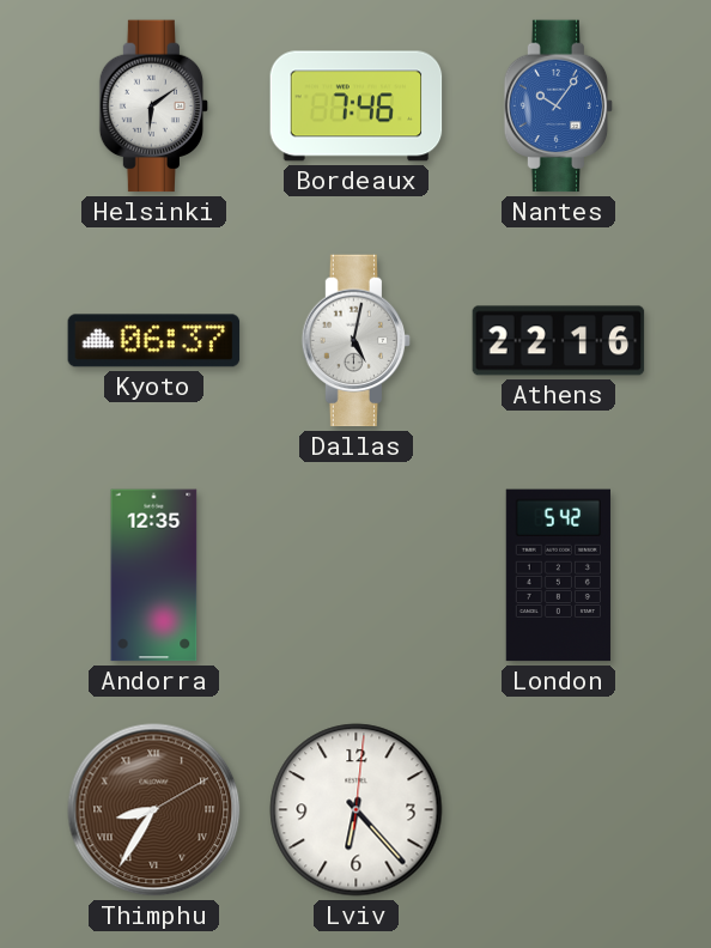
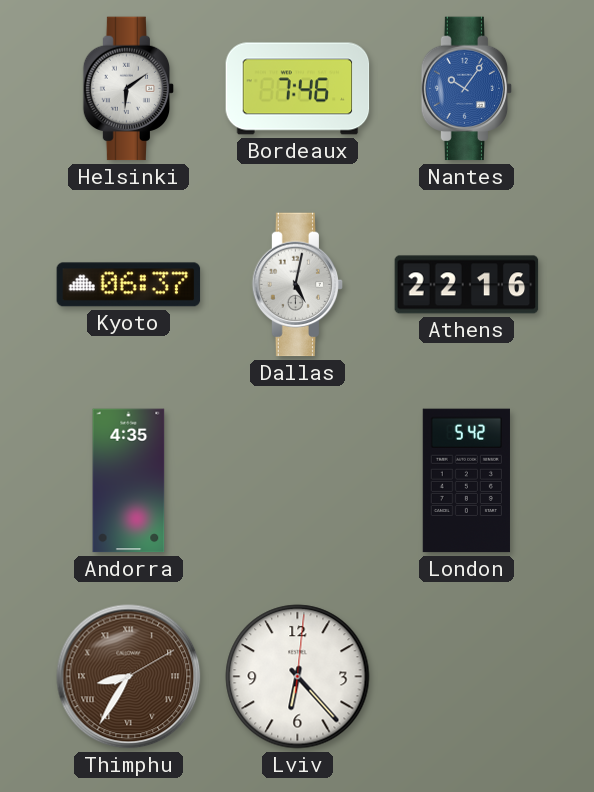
Andorra: 12:35 -> 4:35
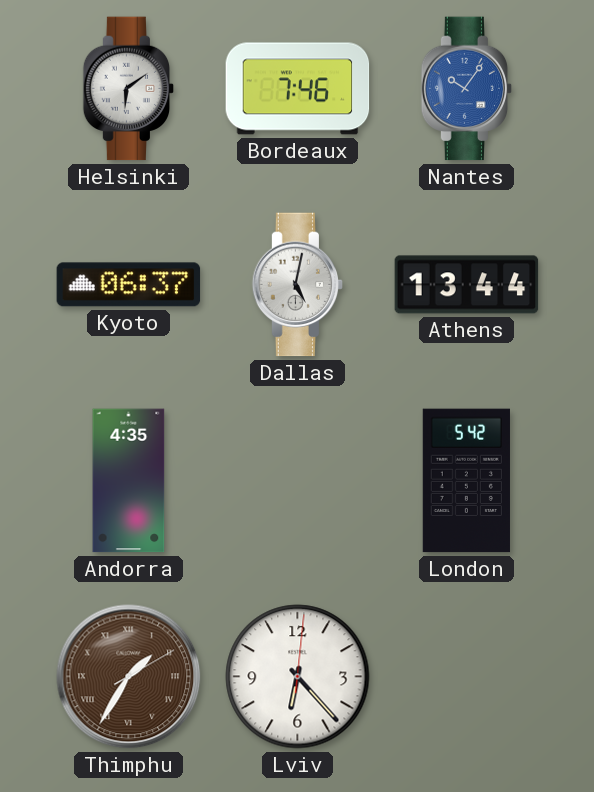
Athens: 22:16 -> 13:44
Thimphu: 8:35 -> 1:35
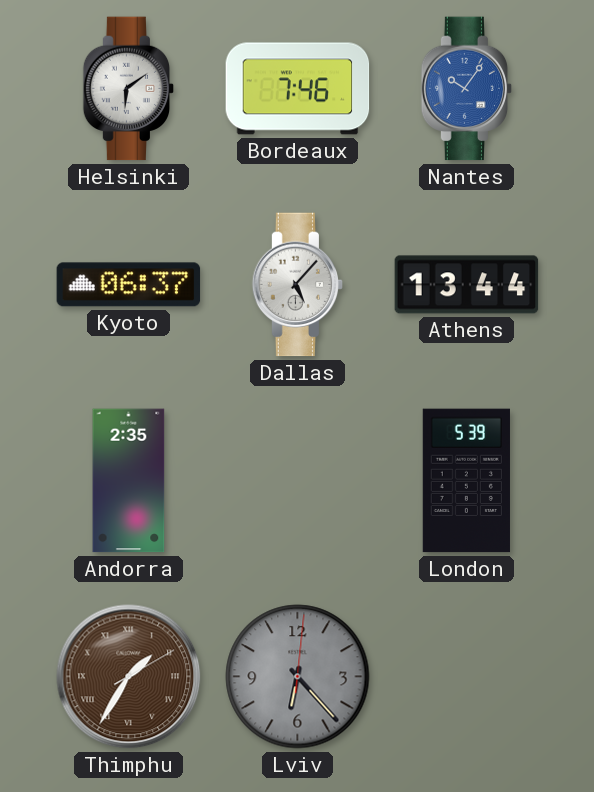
Dallas: 5:02 -> 5:07
Andorra: 4:35 -> 2:35
London: 5:42 -> 5:39
Lviv dial: white -> grey
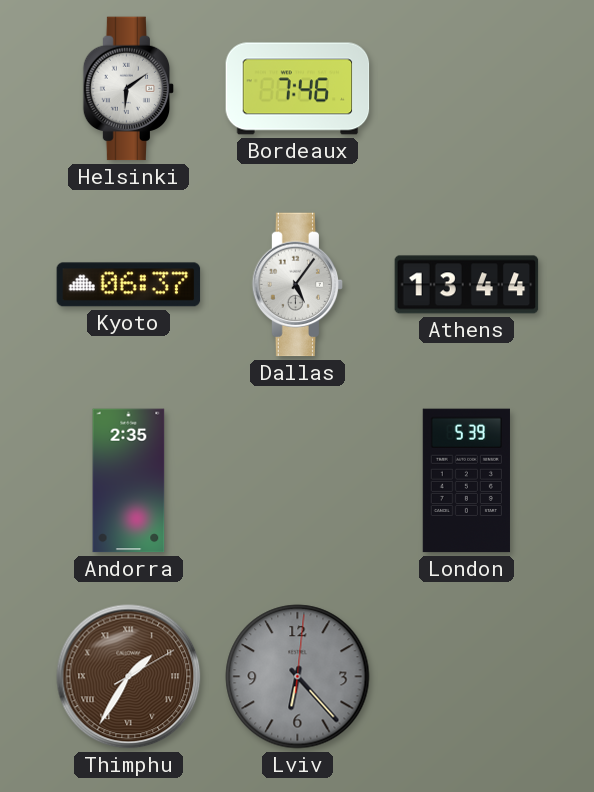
Nantes: 10:06 -> none
Dallas: 5:07 -> 5:06
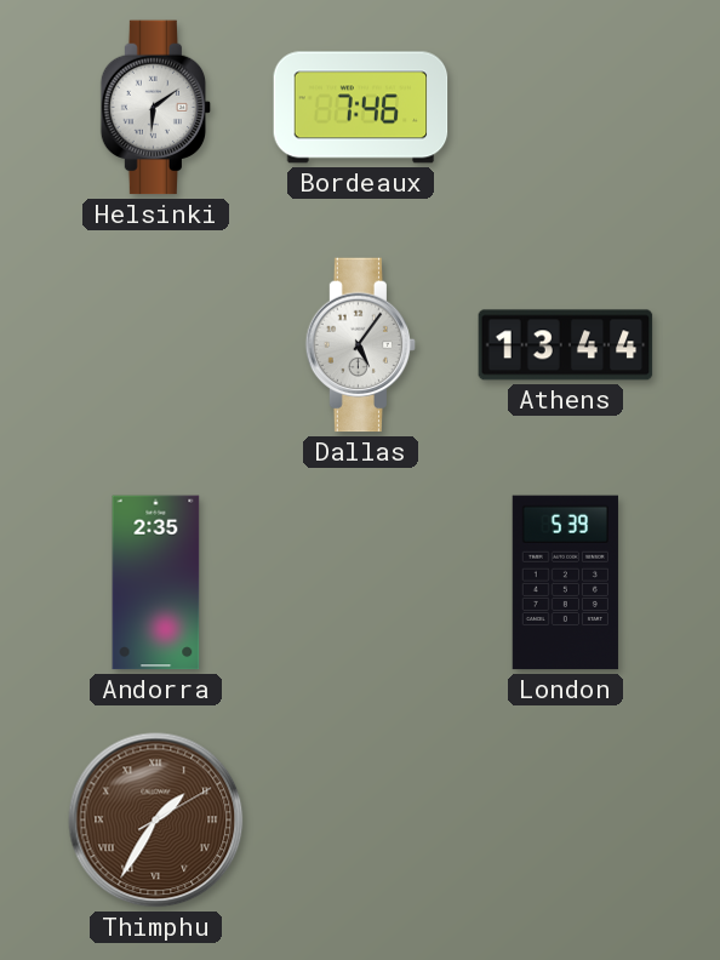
Kyoto: 06:37 -> none
Lviv: 6:23 -> none
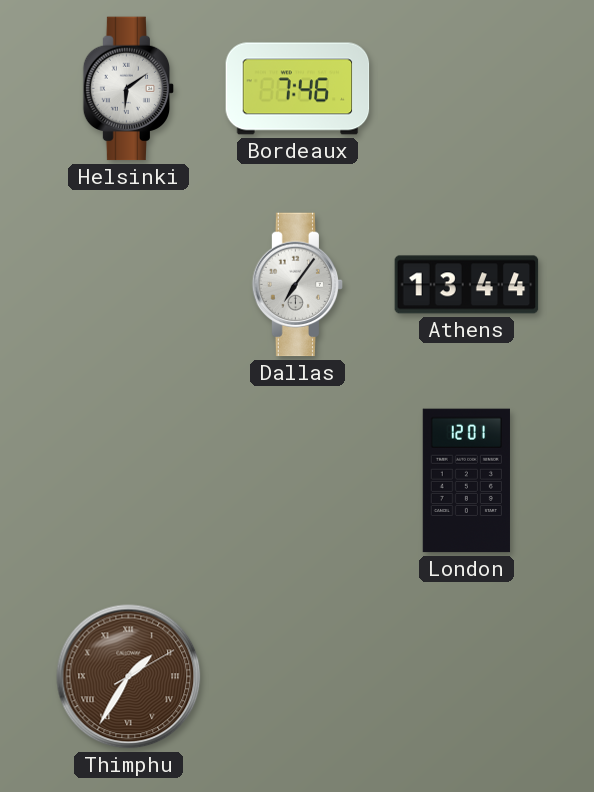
Dallas: 5:06 -> 7:06
Andorra: 2:35 -> none
London: 5:39 -> 12:01
